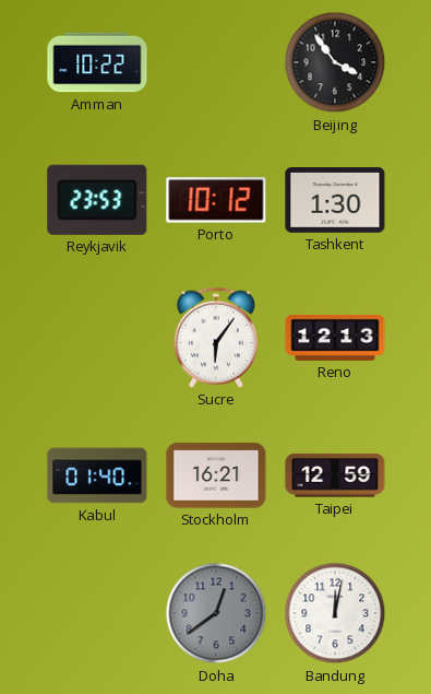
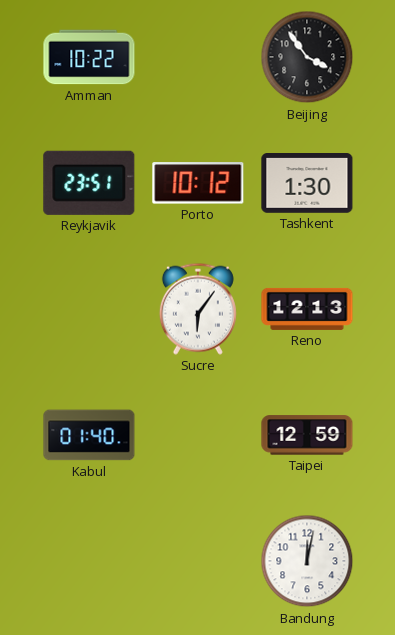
Reykjavik: 23:53 -> 23:51
Stockholm: 16:21 -> none
Doha: 12:39 -> none
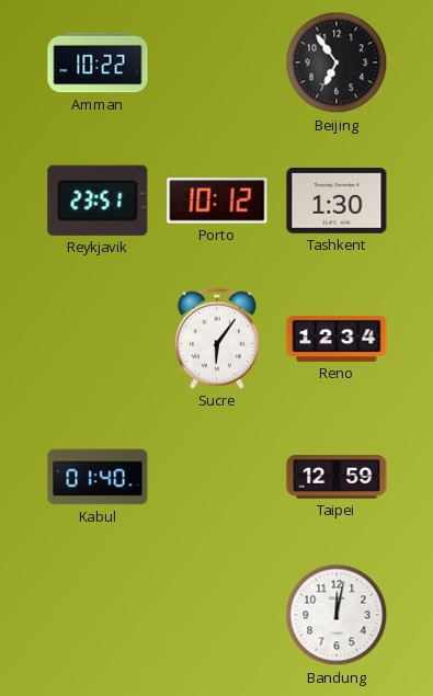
Beijing: 3:54 -> 6:54
Reno: 12:13 -> 12:34
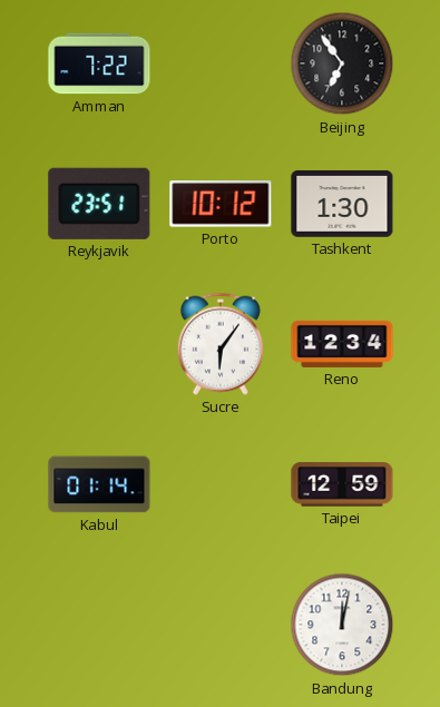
Amman: 10:22 -> 7:22
Kabul: 01:40 -> 01:14
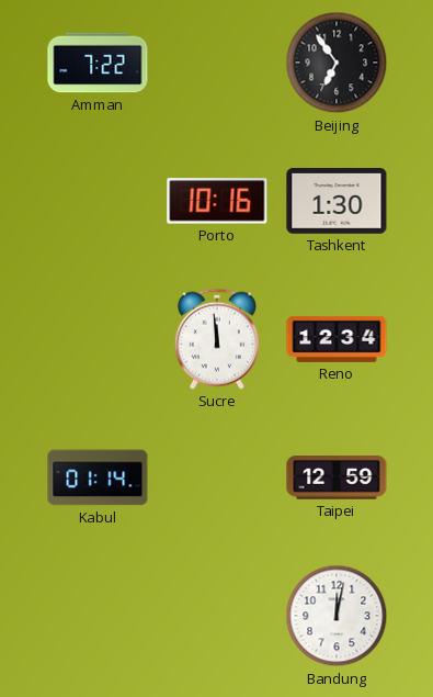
Reykjavik: 23:51 -> none
Porto: 10:12 -> 10:16
Sucre: 6:06 -> 11:59
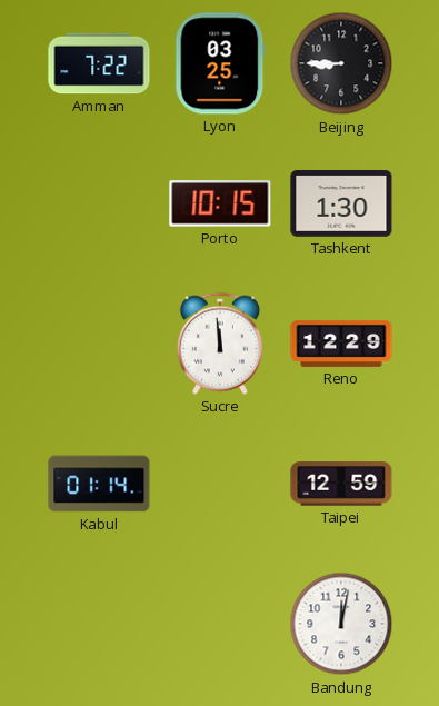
Lyon: none -> 03:25
Beijing: 6:54 -> 8:45
Porto: 10:16 -> 10:15
Reno: 12:34 -> 12:29
